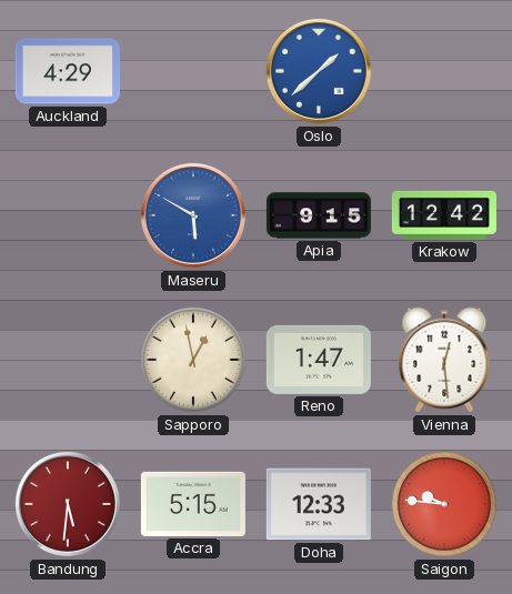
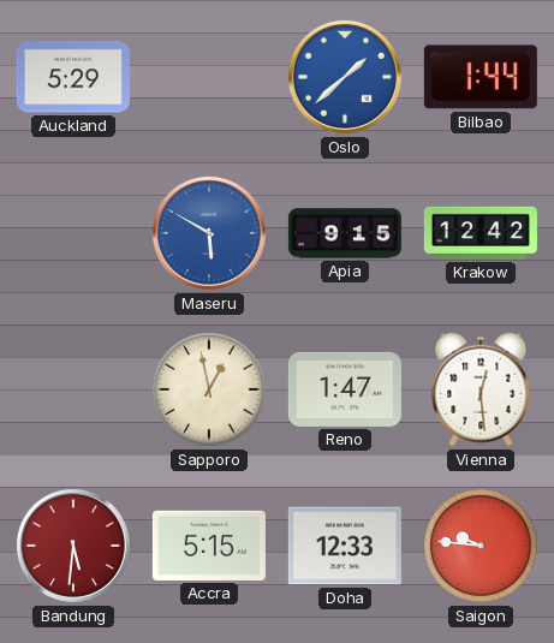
Auckland: 4:29 -> 5:29
Bilbao: none -> 1:44
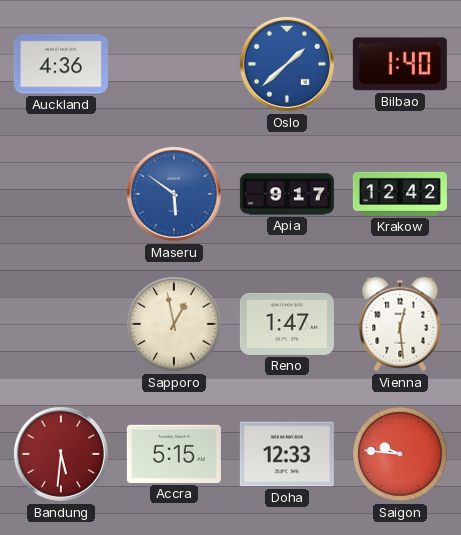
Auckland: 5:29 -> 4:36
Bilbao: 1:44 -> 1:40
Maseru: 5:50 -> 5:51
Apia: 9:15 -> 9:17
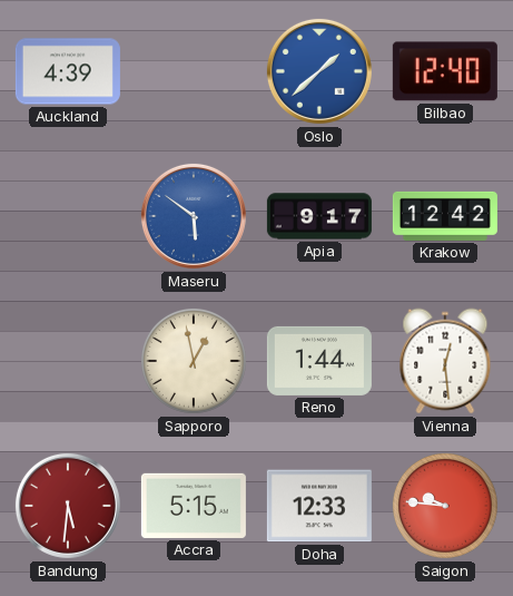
Auckland: 4:36 -> 4:39
Bilbao: 1:40 -> 12:40
Reno: 1:47 -> 1:44
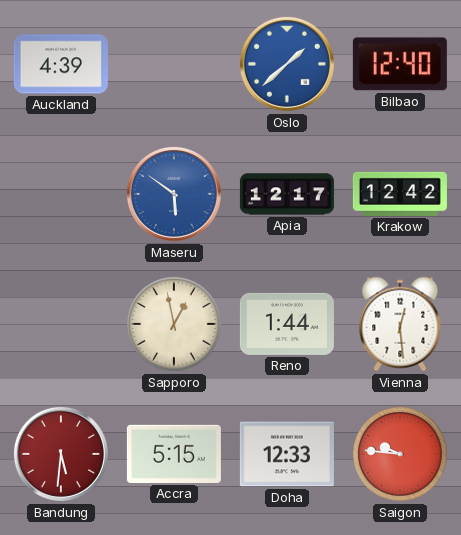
Apia: 9:17 -> 12:17
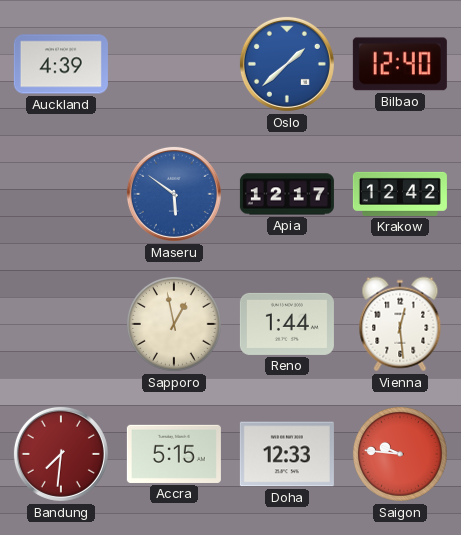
Bandung: 5:31 -> 7:31
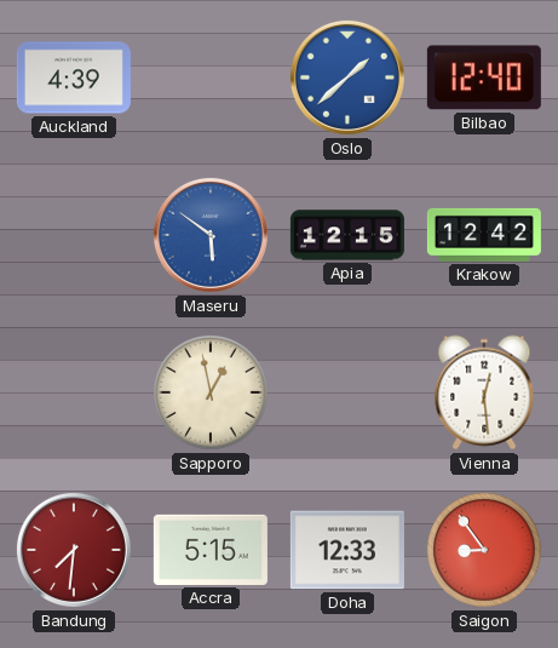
Apia: 12:17 -> 12:15
Reno: 1:44 -> none
Saigon: 9:46 -> 8:54
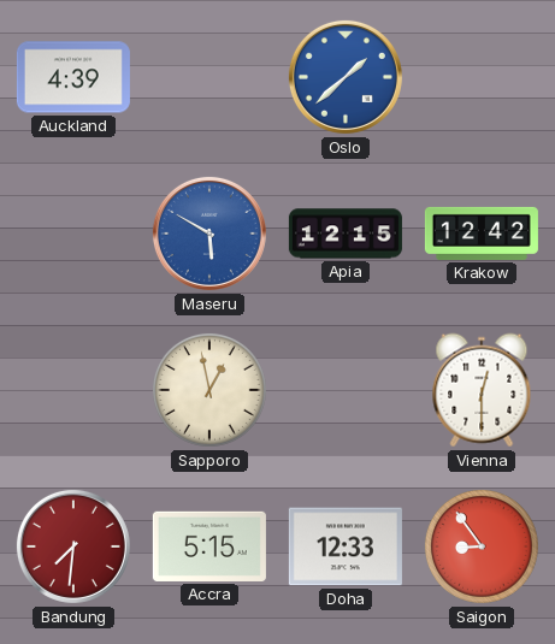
Bilbao: 12:40 -> none
Maseru: 5:51 -> 5:50
Vienna: 12:29 -> 12:30
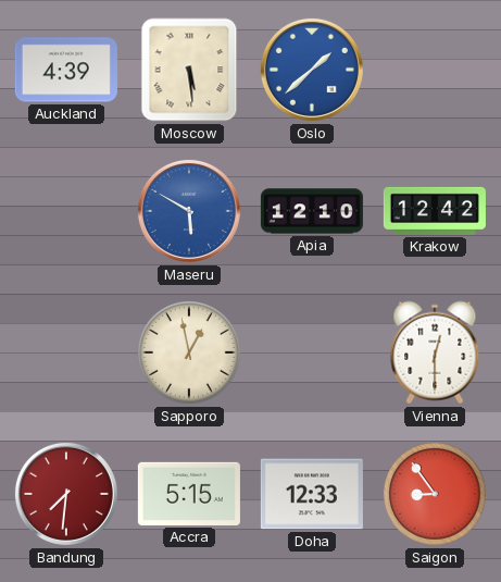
Moscow: none -> 5:29
Apia: 12:15 -> 12:10
